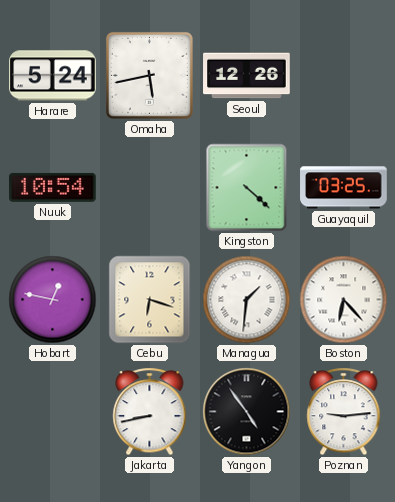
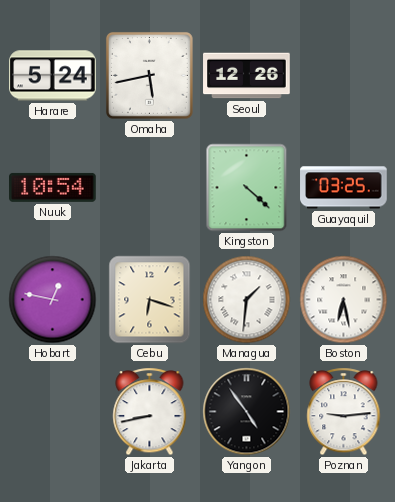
Boston: 6:23 -> 6:28
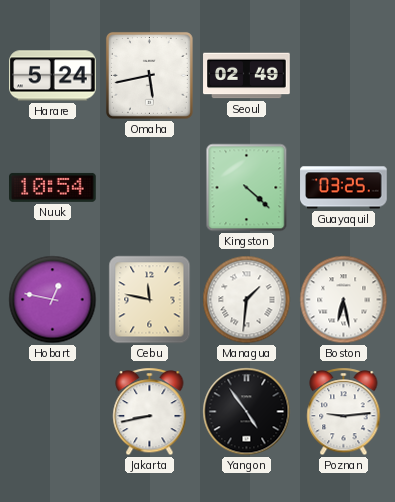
Seoul: 12:26 -> 02:49
Cebu: 6:18 -> 11:47
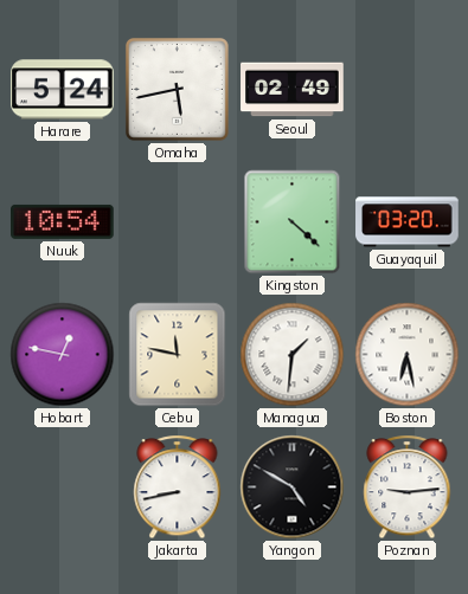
Guayaquil: 03:25 -> 03:20
Yangon: 4:54 -> 4:50
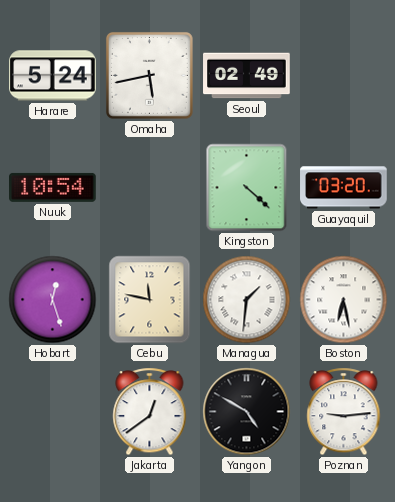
Hobart: 12:47 -> 12:27
Jakarta: 8:43 -> 12:39
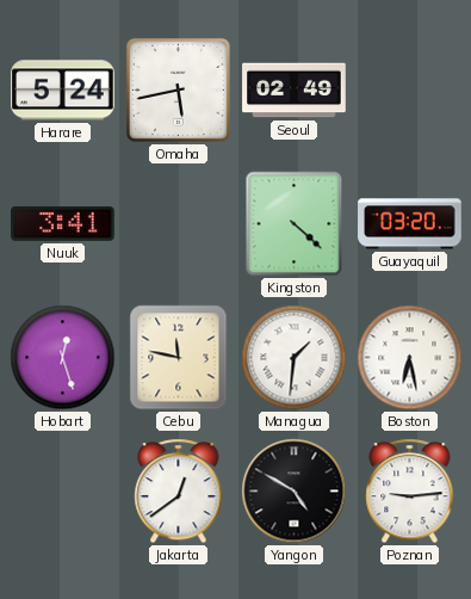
Nuuk: 10:54 -> 3:41
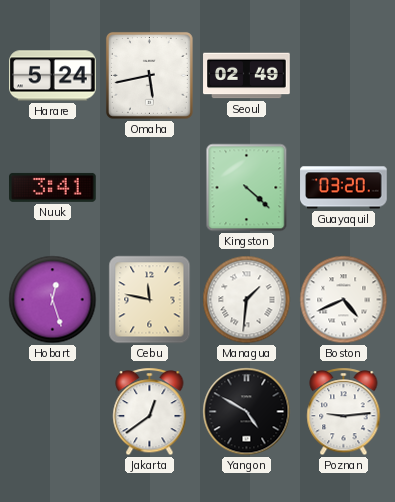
Boston: 6:28 -> 4:41
